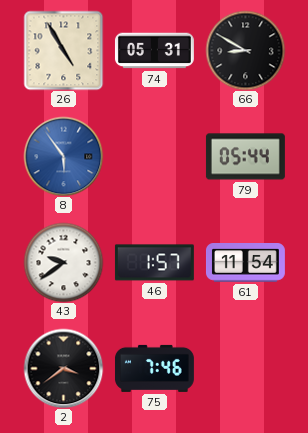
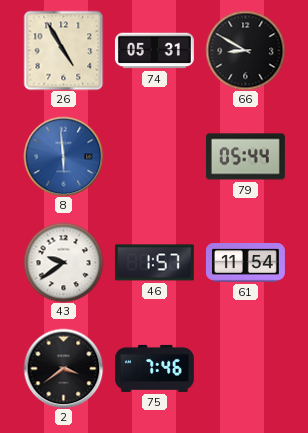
8: 5:54 -> 5:59
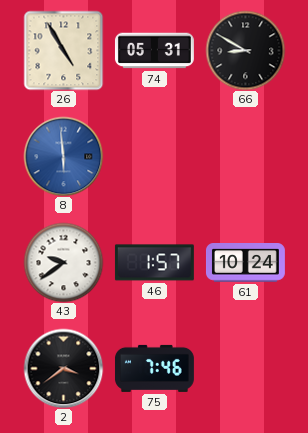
79: 05:44 -> none
61: 11:54 -> 10:24
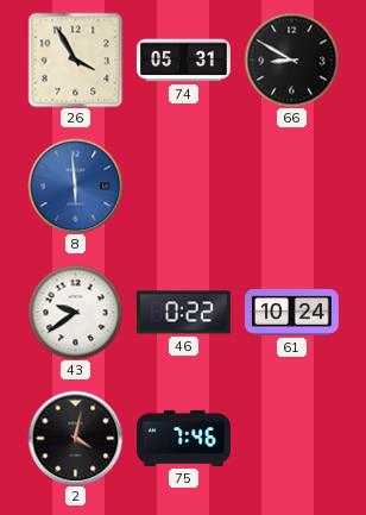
26: 4:55 -> 3:55
46: 1:57 -> 0:22
2: 3:39 -> 4:02
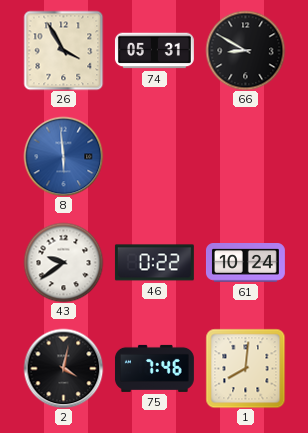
1: none -> 8:01
